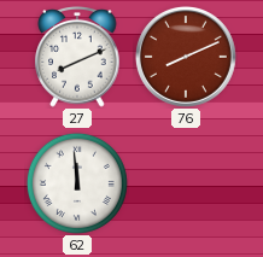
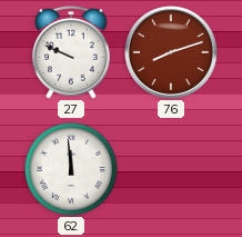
27: 8:11 -> 9:49
76: 8:11 -> 8:12
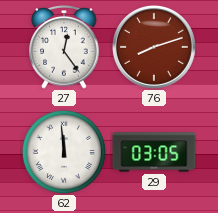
27: 9:49 -> 12:24
29: none -> 03:05
